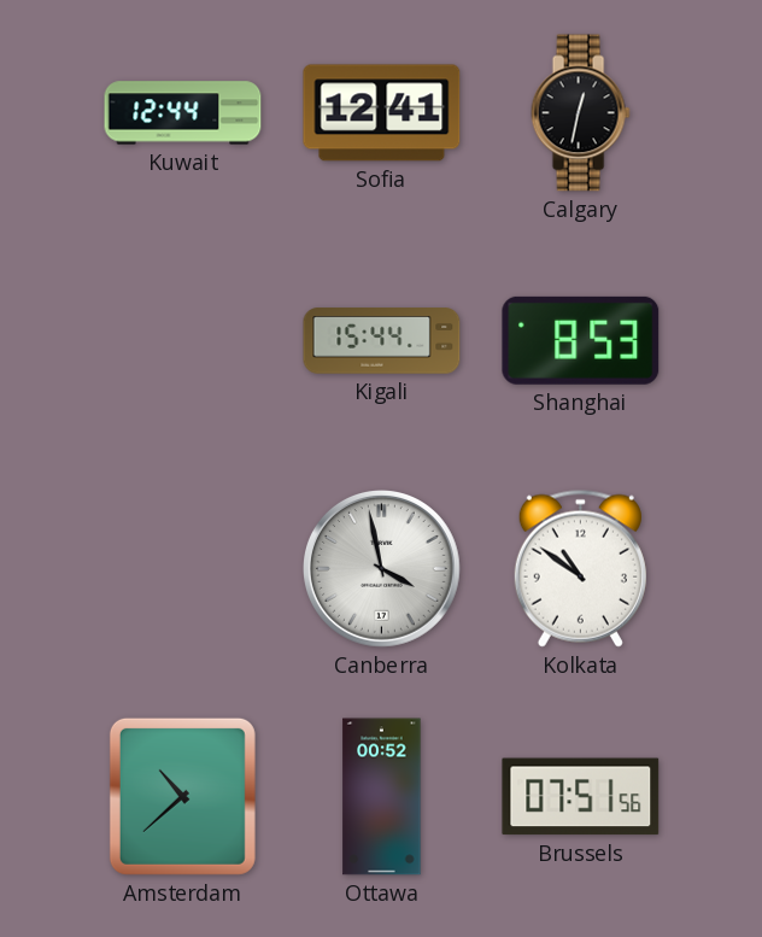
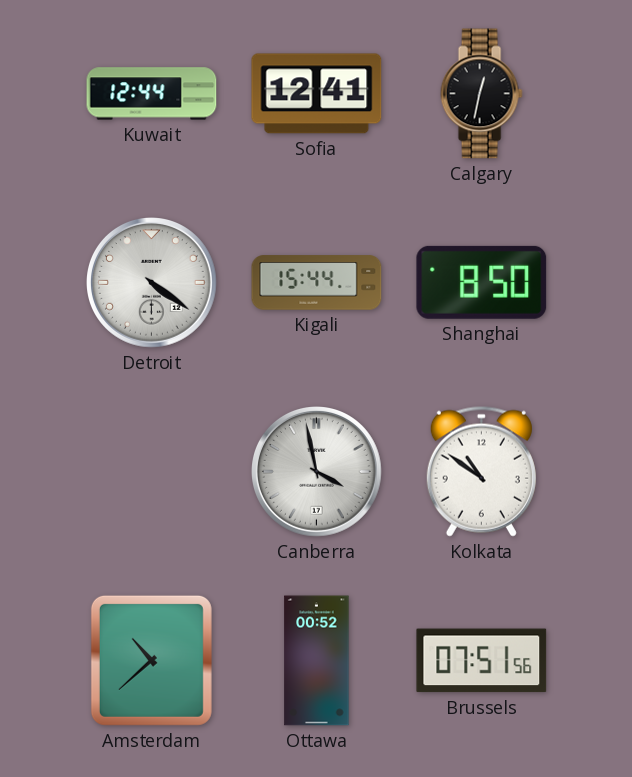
Detroit: none -> 4:21
Shanghai: 8:53 -> 8:50
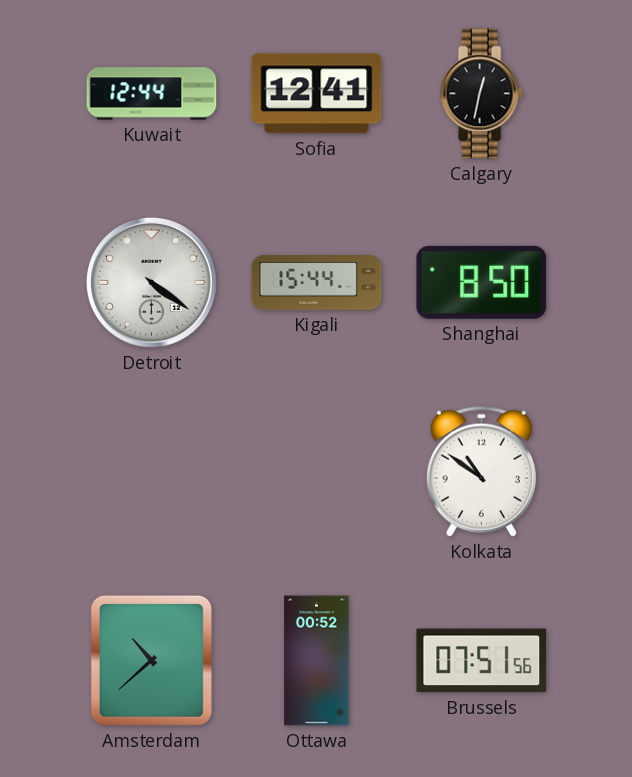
Canberra: 3:58 -> none
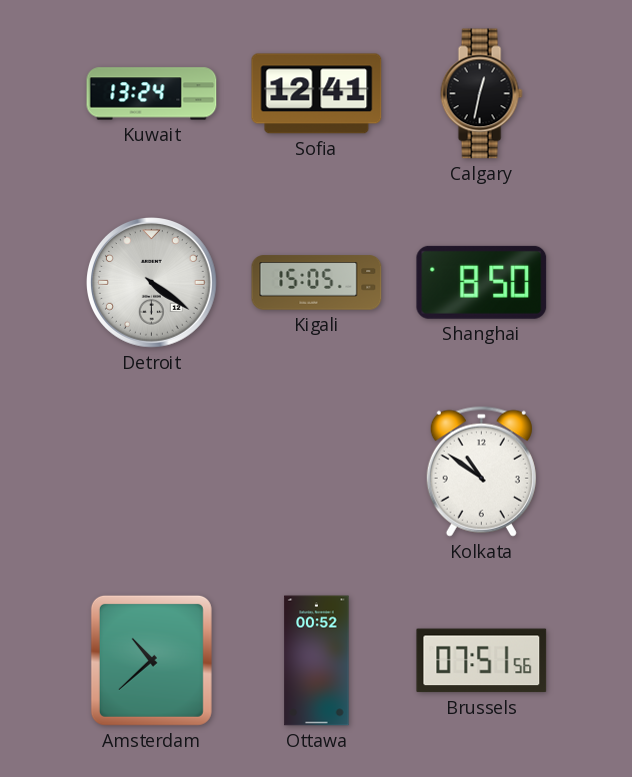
Kuwait: 12:44 -> 13:24
Kigali: 15:44 -> 15:05
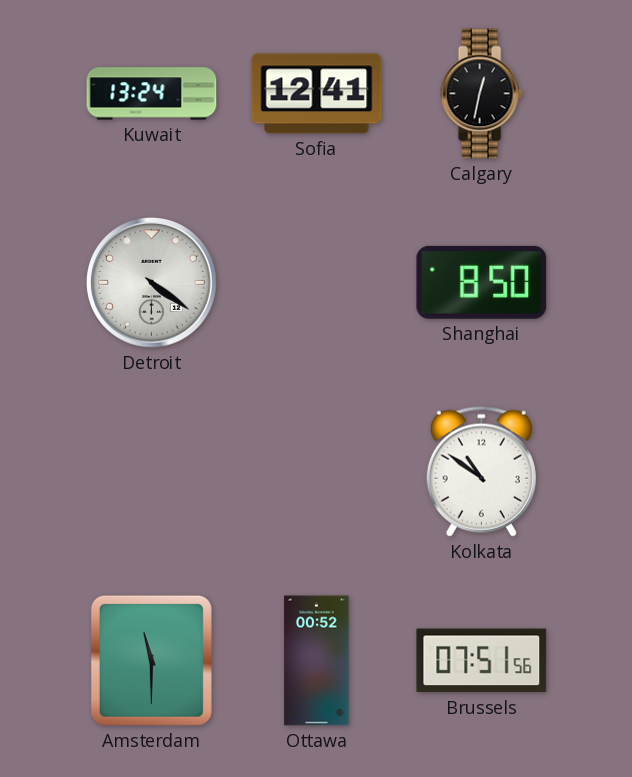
Kigali: 15:05 -> none
Amsterdam: 10:38 -> 11:30
